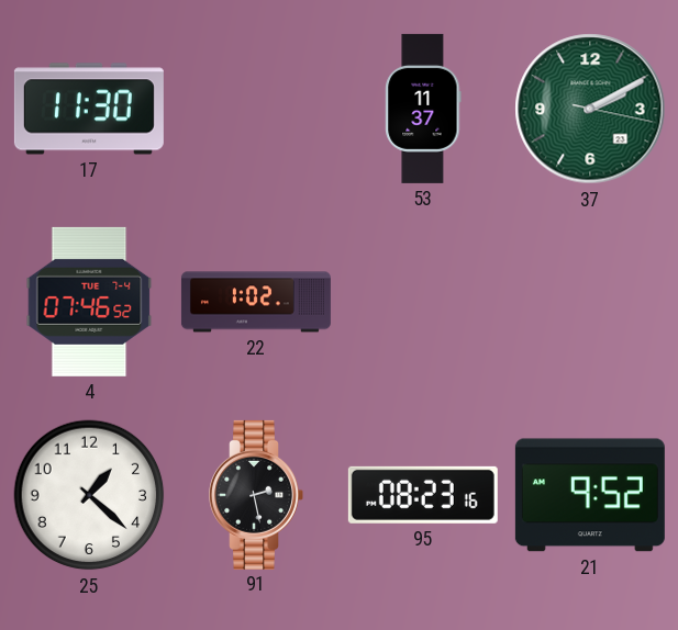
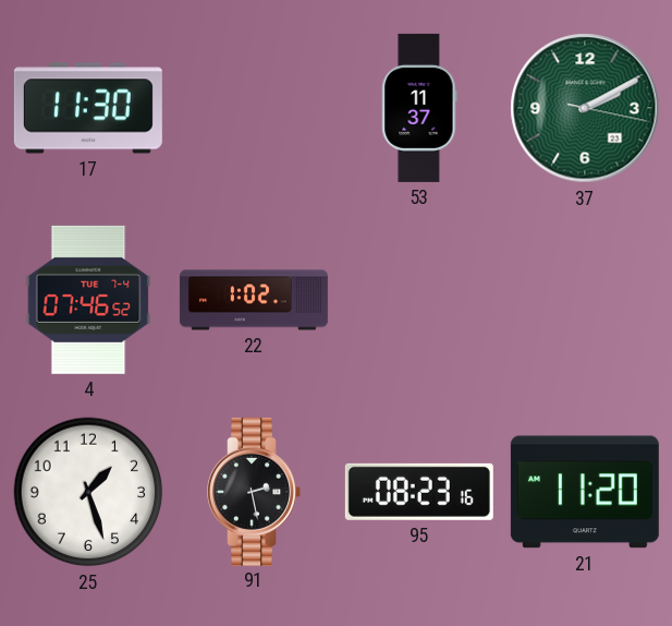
25: 1:22 -> 1:27
21: 9:52 -> 11:20
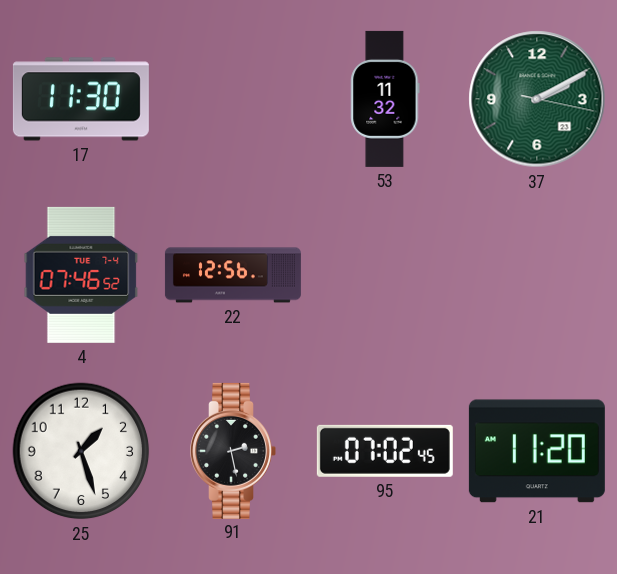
53: 11:37 -> 11:32
22: 1:02 -> 12:56
95: 08:23 -> 07:02
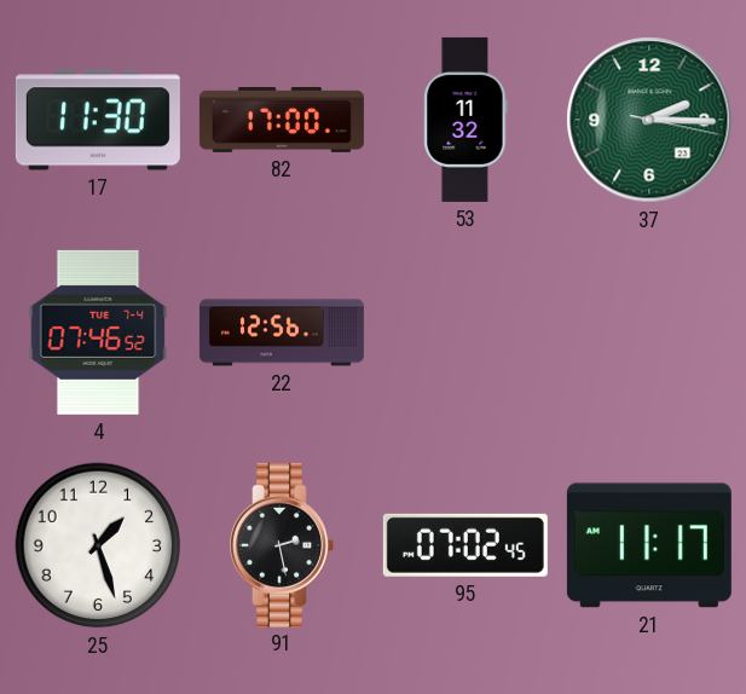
82: none -> 17:00
37: 2:10 -> 2:15
21: 11:20 -> 11:17
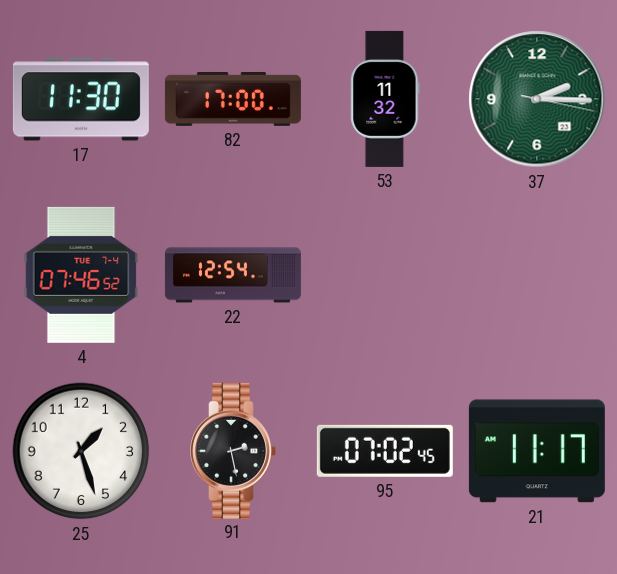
22: 12:56 -> 12:54
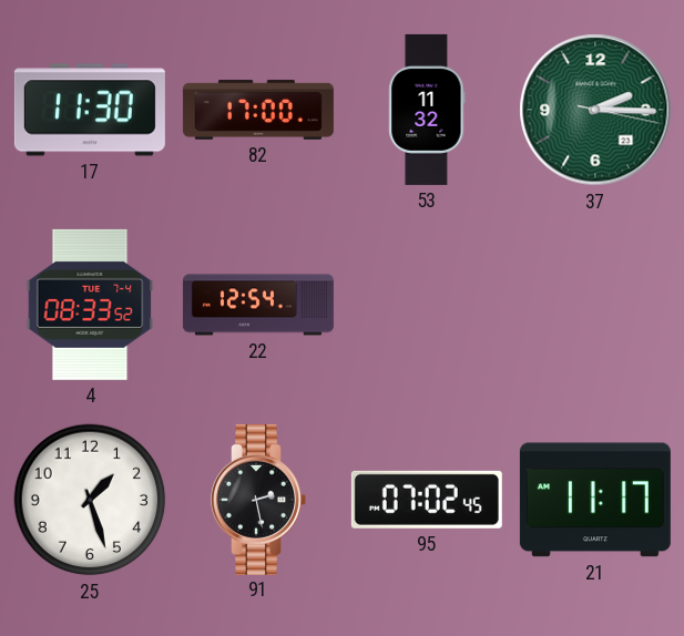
4: 07:46 -> 08:33
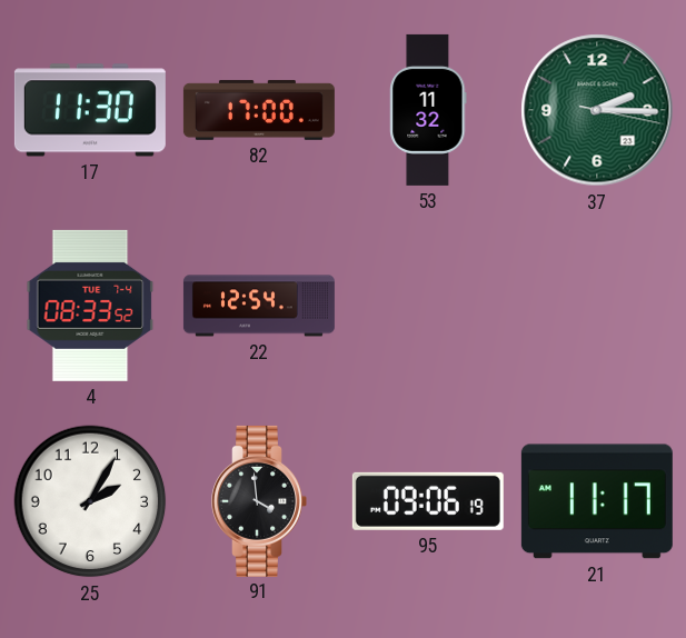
25: 1:27 -> 2:05
91: 2:28 -> 3:59
95: 07:02 -> 09:06
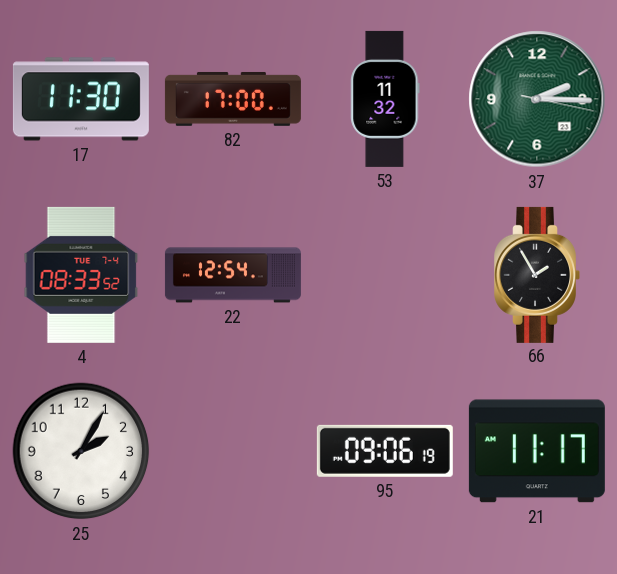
66: none -> 1:55
91: 3:59 -> none
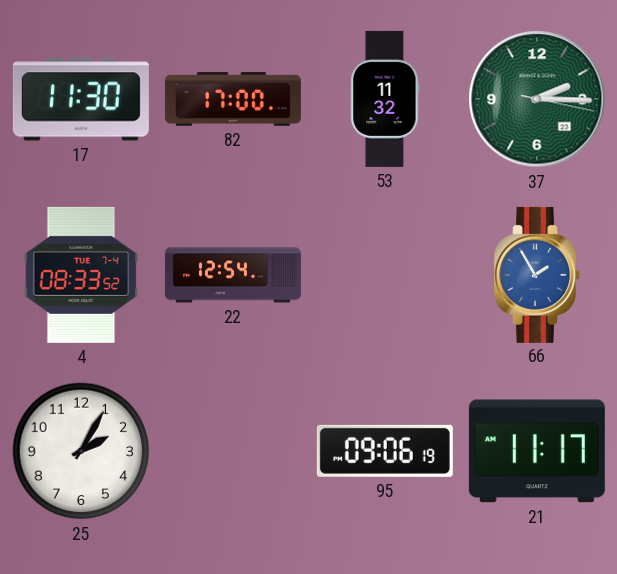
66 dial: black -> blue
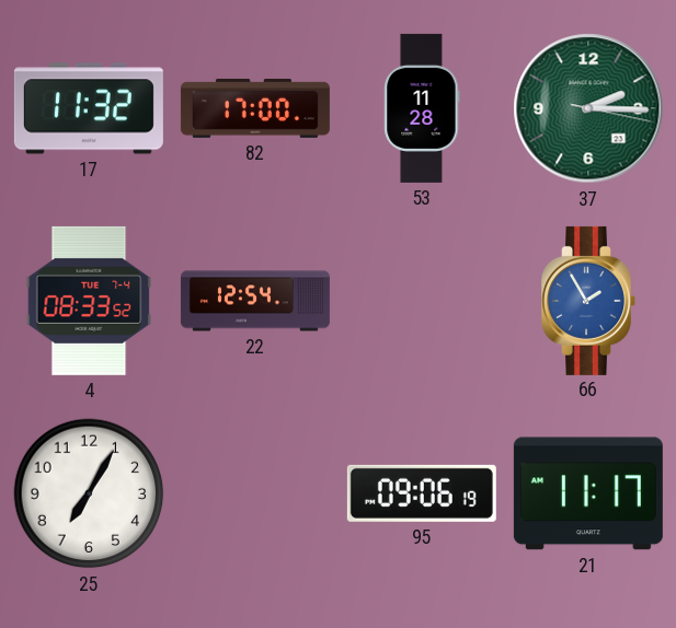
17: 11:30 -> 11:32
53: 11:32 -> 11:28
25: 2:05 -> 7:05
